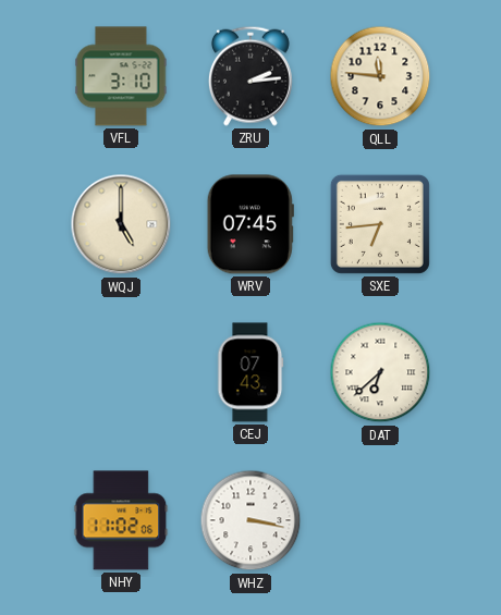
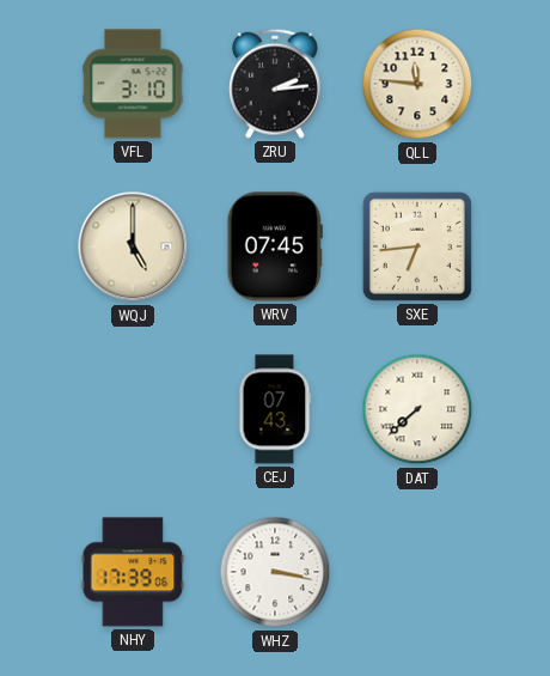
DAT: 6:38 -> 7:38
NHY: 11:02 -> 17:39
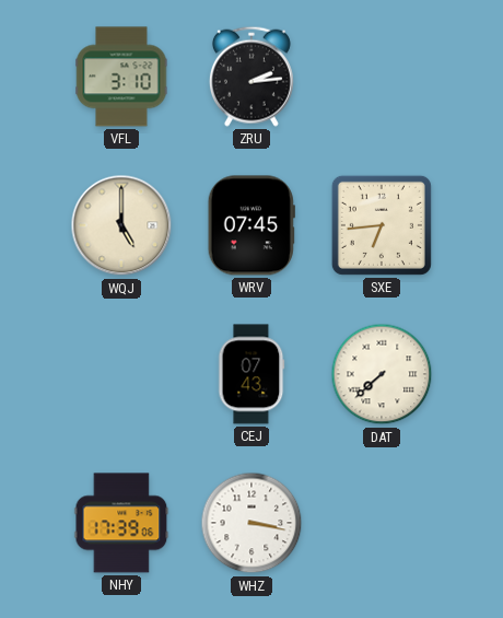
QLL: 11:46 -> none
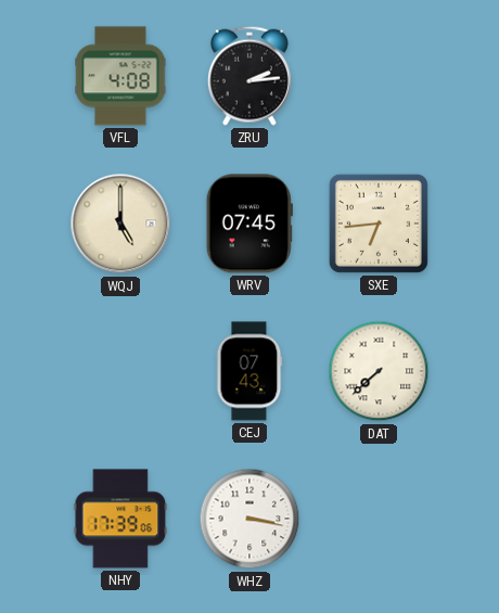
VFL: 3:10 -> 4:08
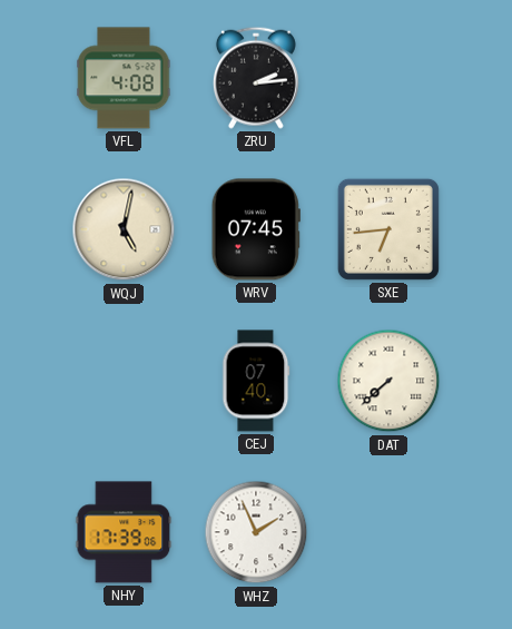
WQJ: 5:00 -> 5:02
CEJ: 07:43 -> 07:40
WHZ: 3:17 -> 1:56
